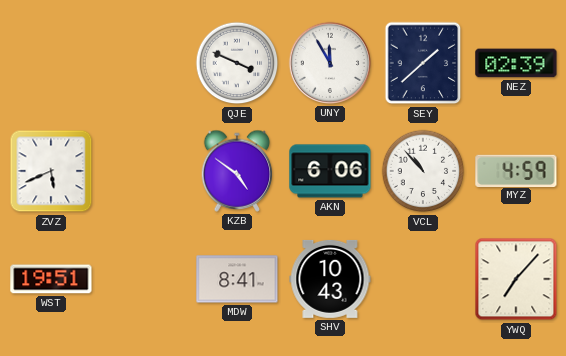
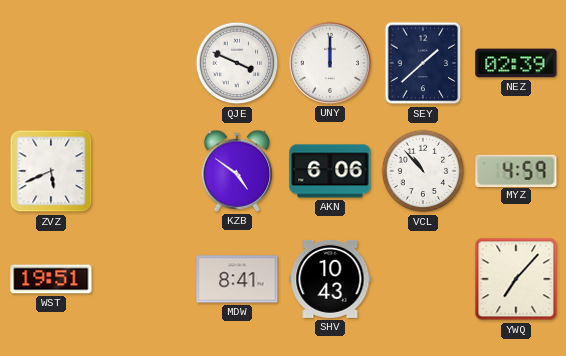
UNY: 11:55 -> 12:00
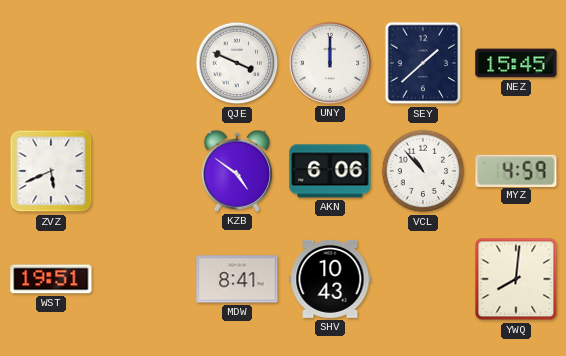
NEZ: 02:39 -> 15:45
YWQ: 7:07 -> 8:01
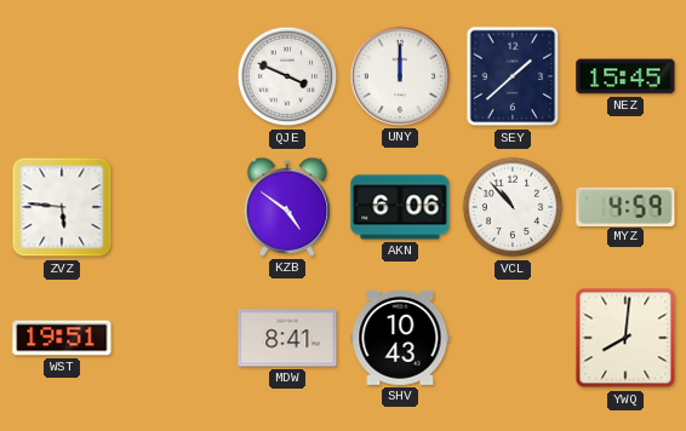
ZVZ: 5:41 -> 5:46
